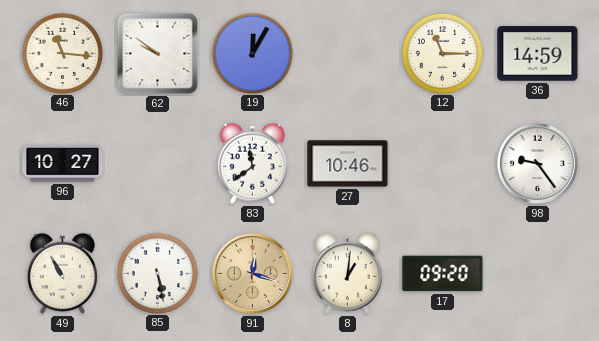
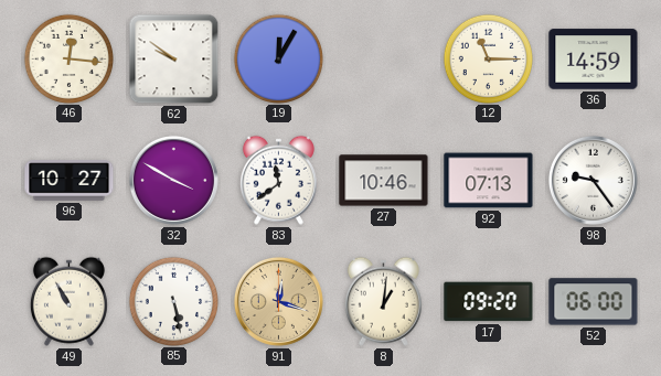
46: 11:16 -> 12:16
32: none -> 3:50
92: none -> 07:13
52: none -> 06:00
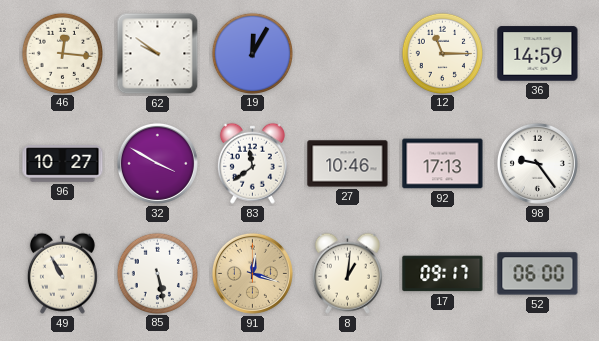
92: 07:13 -> 17:13
17: 09:20 -> 09:17
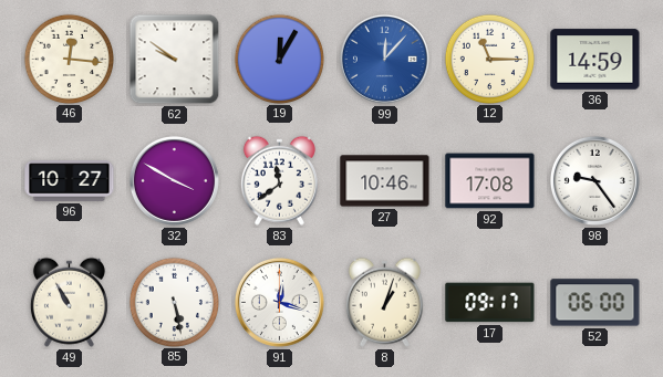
99: none -> 12:07
92: 17:13 -> 17:08
91 dial: champagne -> white
8: 1:01 -> 1:03
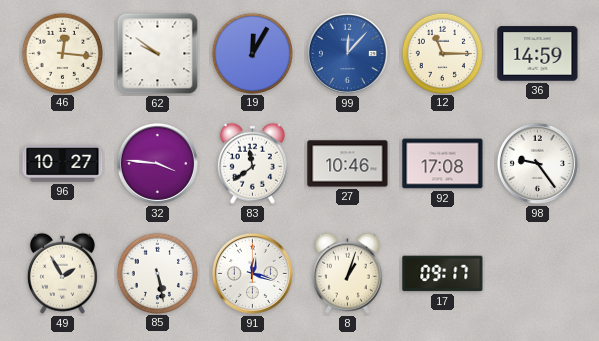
32: 3:50 -> 3:46
49: 10:55 -> 1:55
52: 06:00 -> none
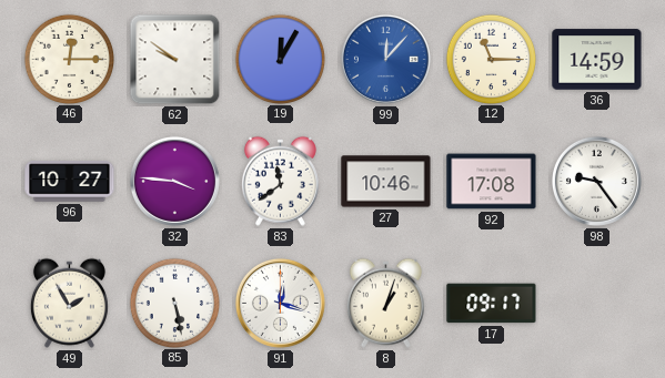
46: 12:16 -> 12:15
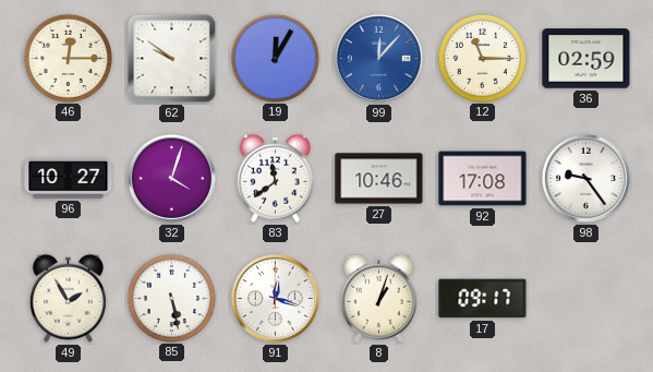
36: 14:59 -> 02:59
32: 3:46 -> 4:03
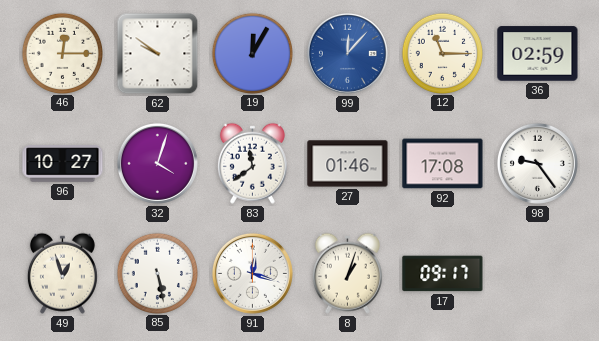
27: 10:46 -> 01:46
49: 1:55 -> 12:57
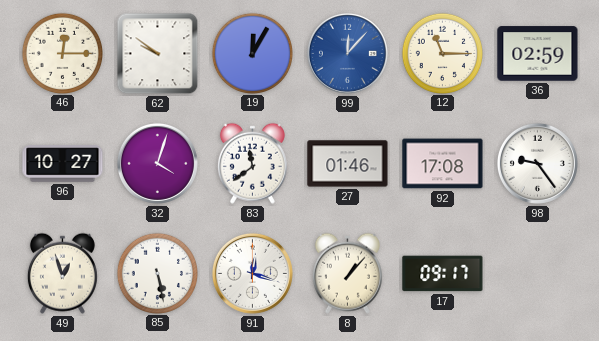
8: 1:03 -> 1:07
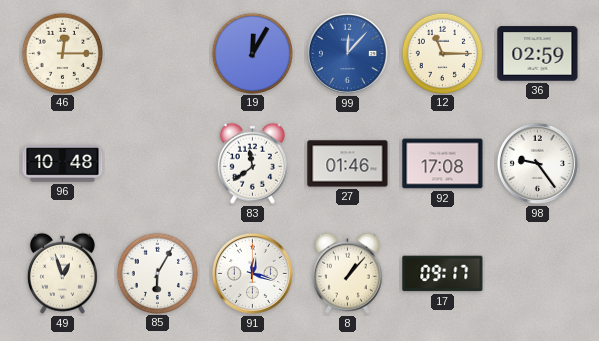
62: 9:51 -> none
96: 10:27 -> 10:48
32: 4:03 -> none
85: 5:28 -> 6:05
